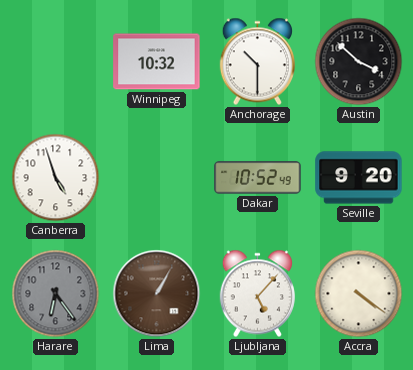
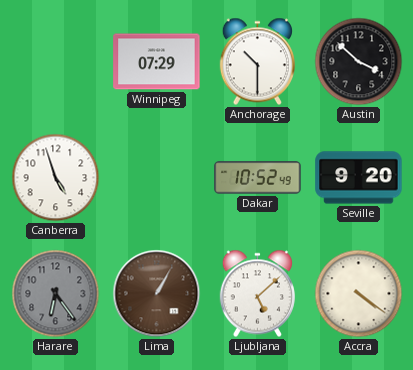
Winnipeg: 10:32 -> 07:29
Ljubljana: 5:07 -> 5:08
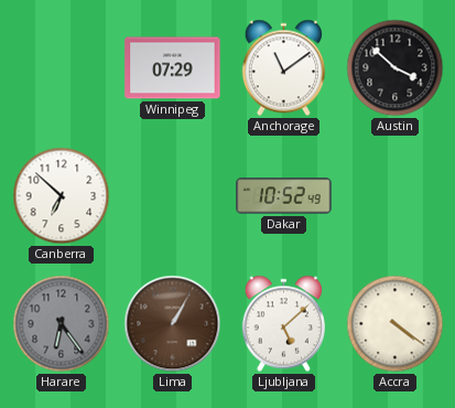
Anchorage: 10:30 -> 11:09
Canberra: 4:57 -> 6:52
Seville: 9:20 -> none
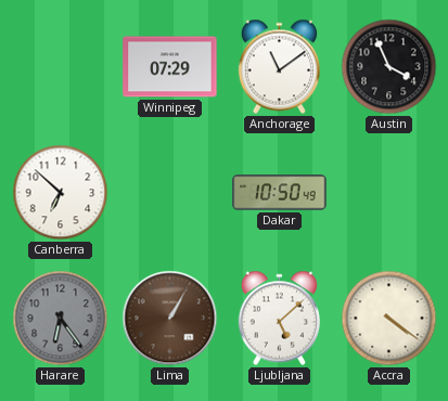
Austin: 3:52 -> 3:56
Dakar: 10:52 -> 10:50
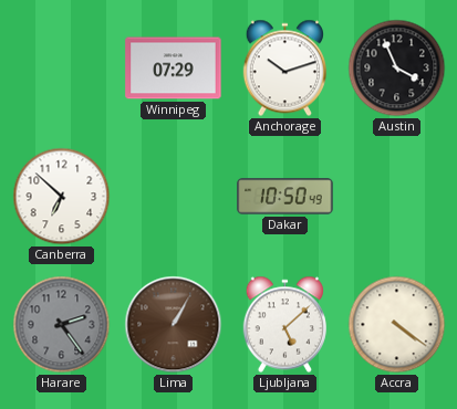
Anchorage: 11:09 -> 10:12
Harare: 6:24 -> 2:24
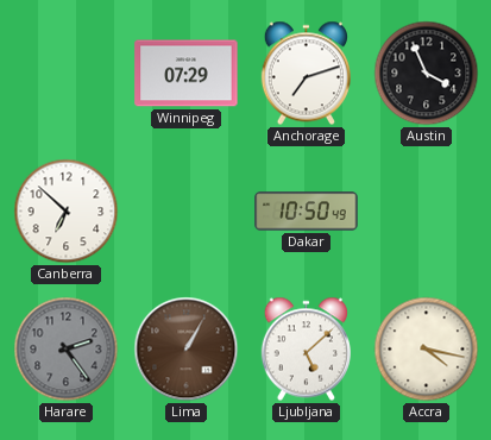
Anchorage: 10:12 -> 7:12
Accra: 4:21 -> 4:17
